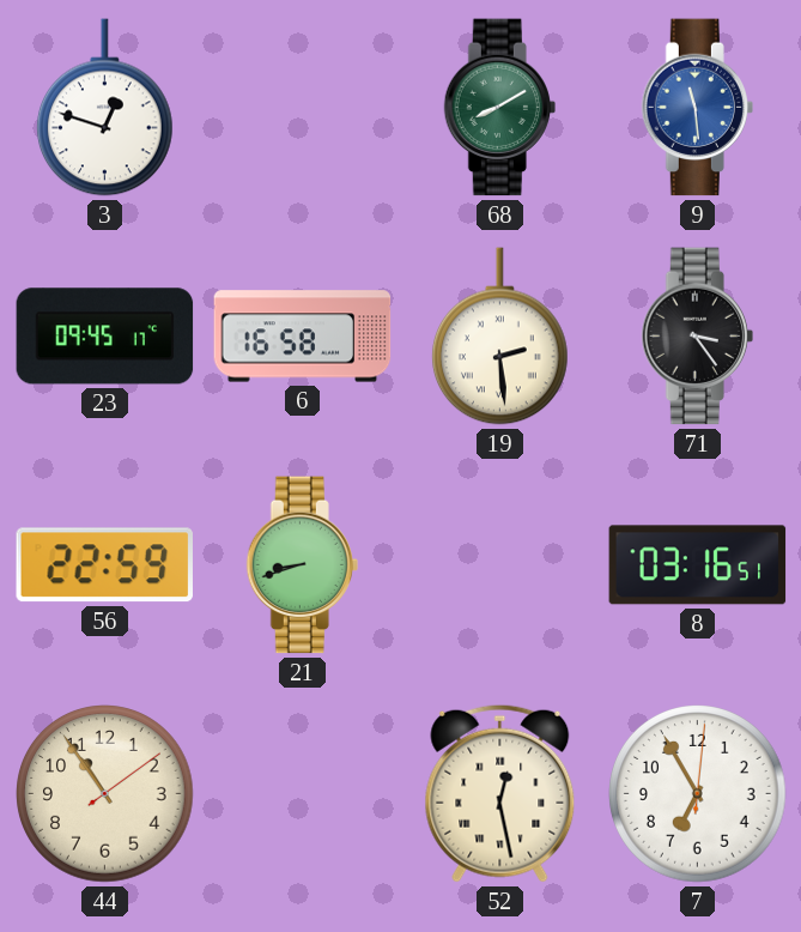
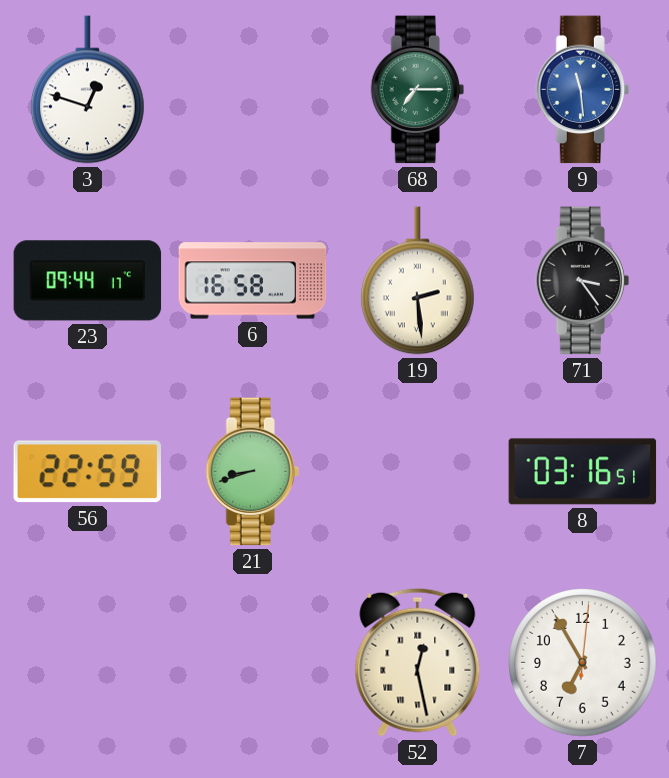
68: 8:10 -> 7:15
23: 09:45 -> 09:44
44: 10:54 -> none
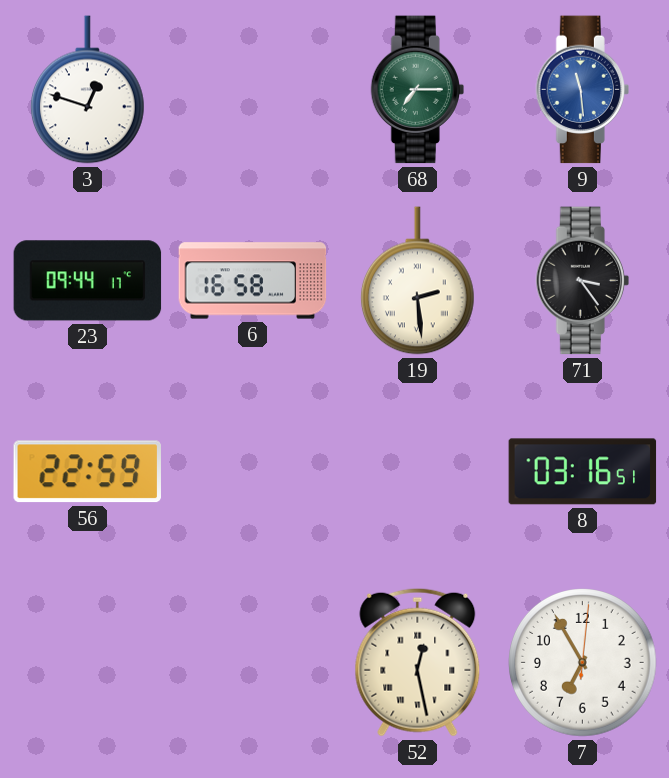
21: 8:42 -> none
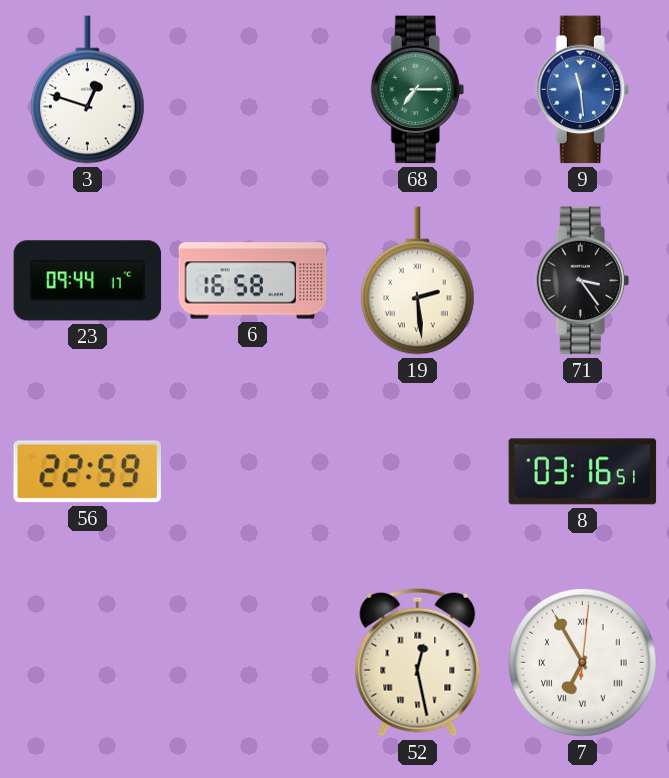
7 numerals: Arabic -> Roman
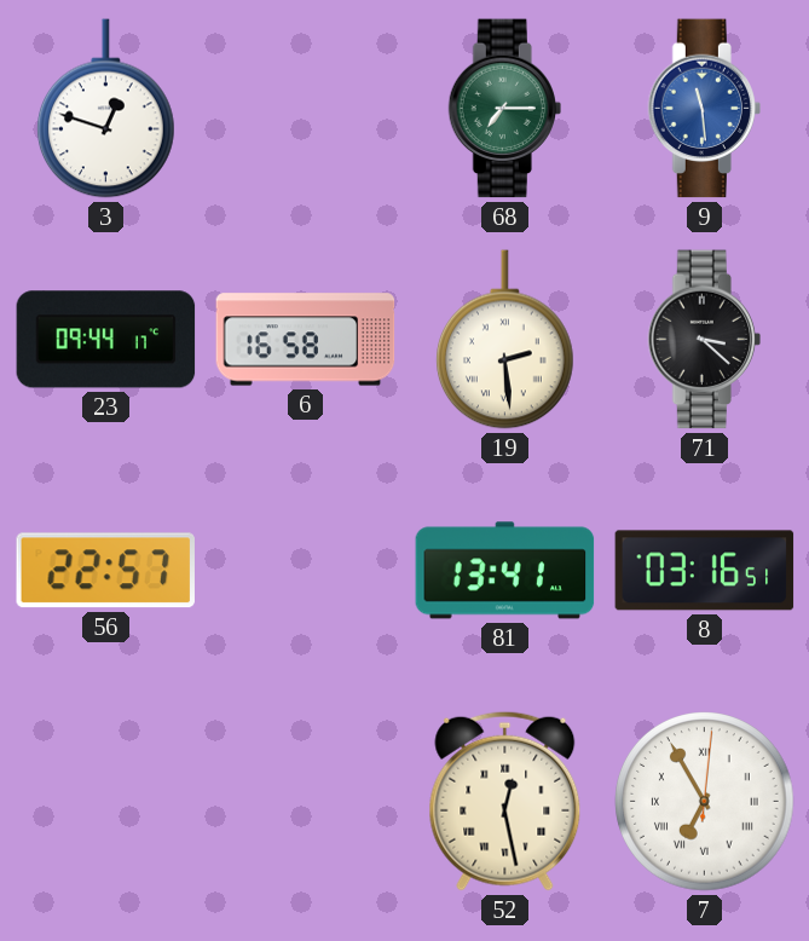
71: 3:24 -> 3:22
56: 22:59 -> 22:57
81: none -> 13:41
